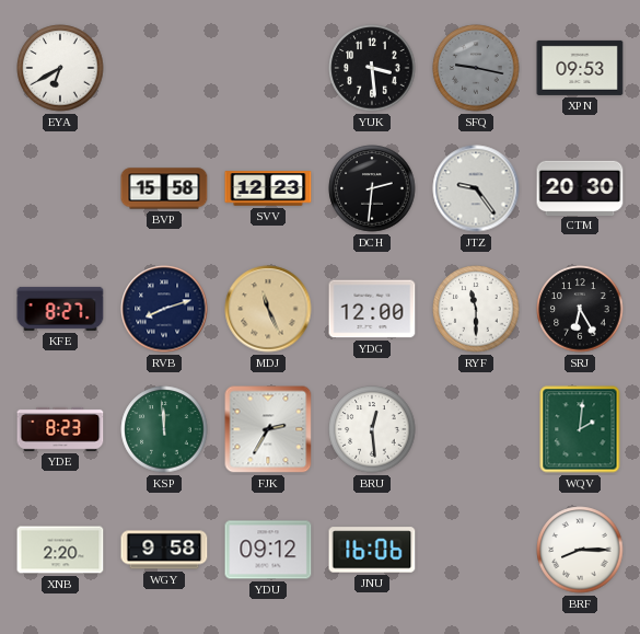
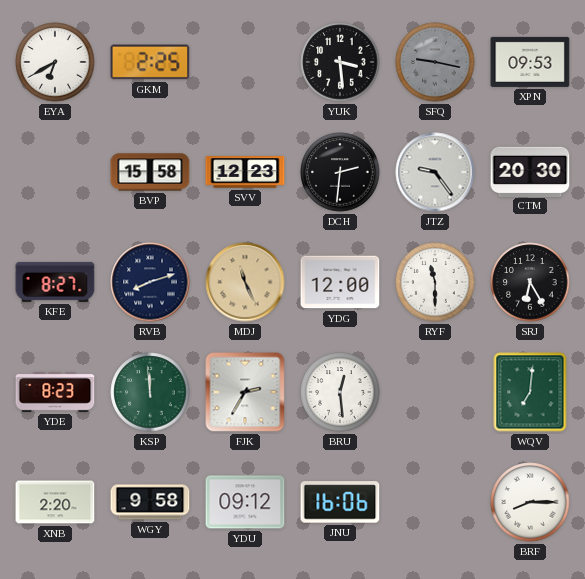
GKM: none -> 2:25
WQV: 2:01 -> 7:01
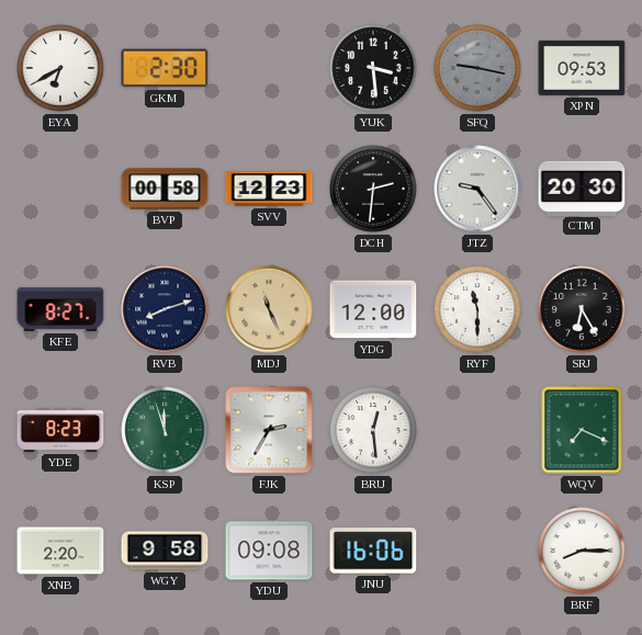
GKM: 2:25 -> 2:30
BVP: 15:58 -> 00:58
KSP: 11:59 -> 11:57
WQV: 7:01 -> 7:19
YDU: 09:12 -> 09:08
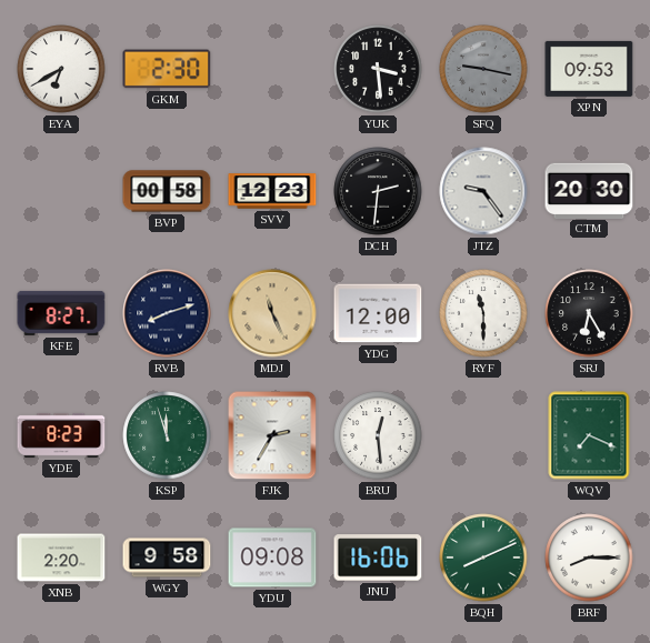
BQH: none -> 8:11
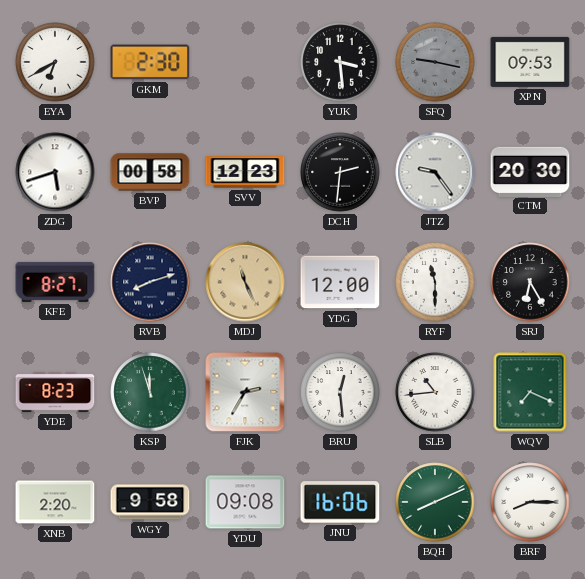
ZDG: none -> 5:42
SLB: none -> 10:44
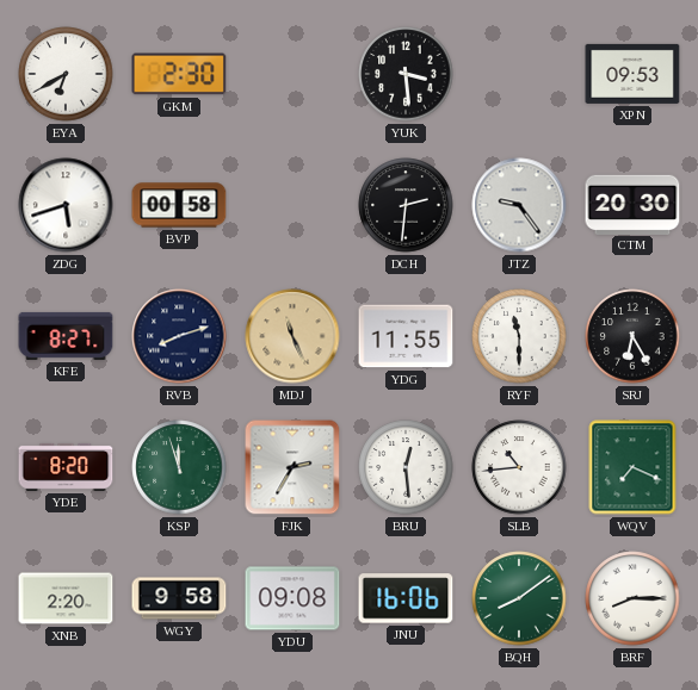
SFQ: 9:17 -> none
SVV: 12:23 -> none
YDG: 12:00 -> 11:55
YDE: 8:23 -> 8:20
BQH: 8:11 -> 8:09
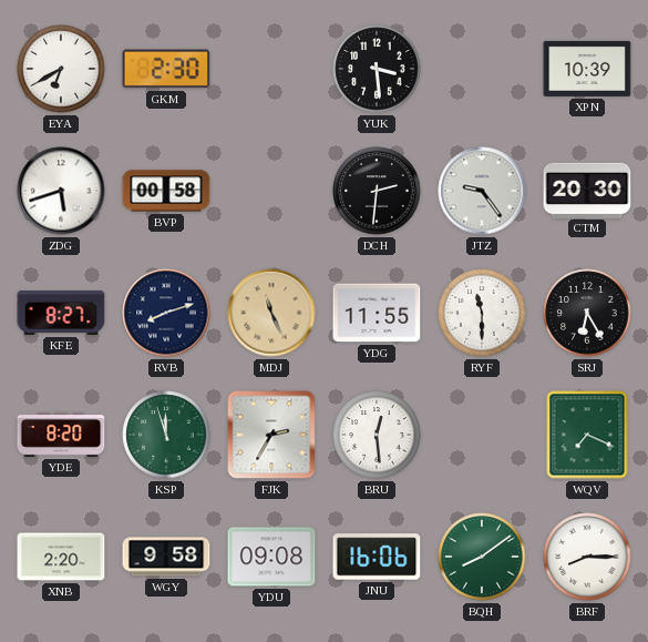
XPN: 09:53 -> 10:39
SLB: 10:44 -> none
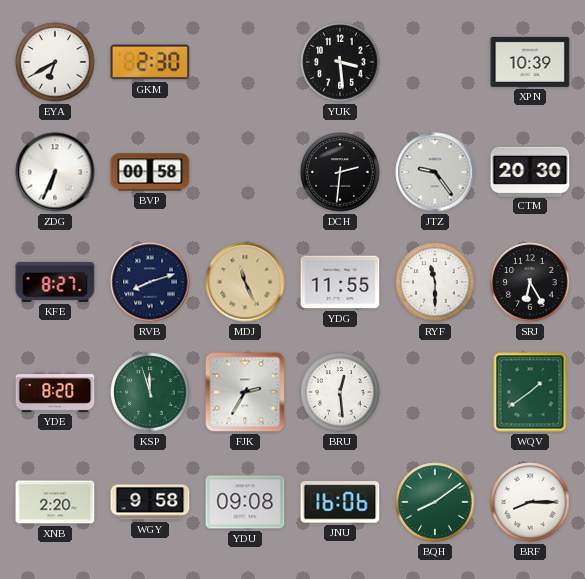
ZDG: 5:42 -> 6:34
WQV: 7:19 -> 1:39
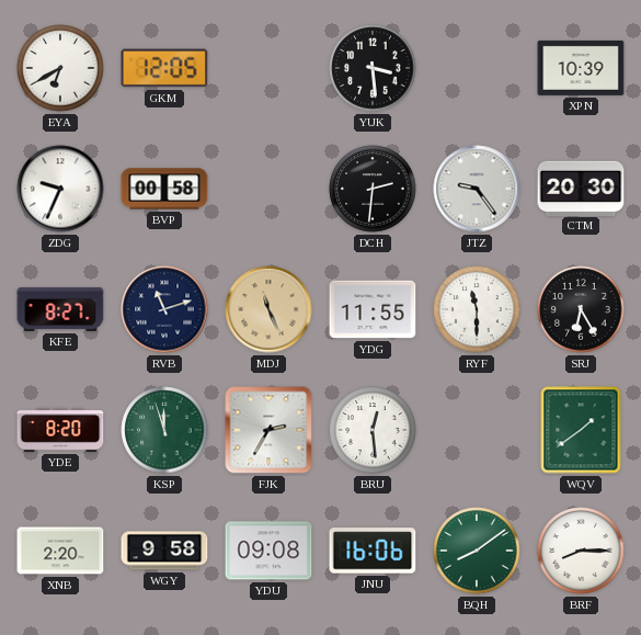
GKM: 2:30 -> 12:05
ZDG: 6:34 -> 9:34
RVB: 8:12 -> 11:12
